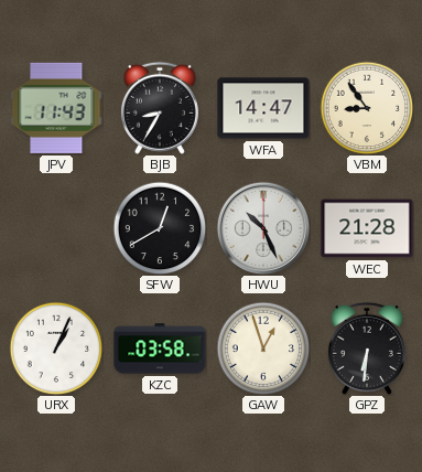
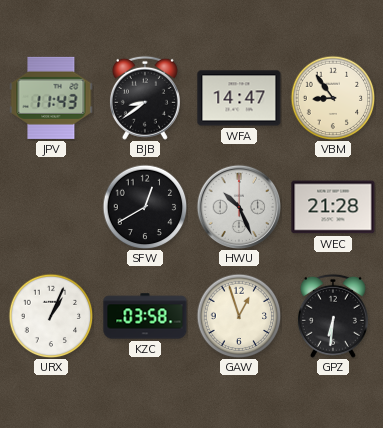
BJB: 8:35 -> 8:39
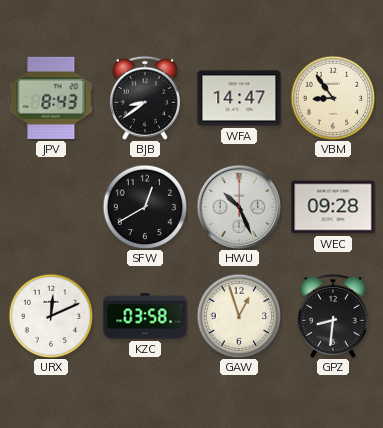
JPV: 11:43 -> 8:43
WEC: 21:28 -> 09:28
URX: 1:04 -> 12:11
GPZ: 6:31 -> 8:31
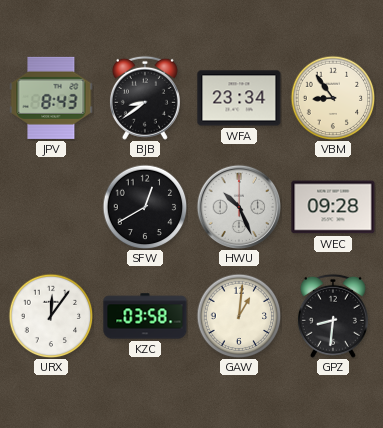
WFA: 14:47 -> 23:34
URX: 12:11 -> 12:06
GAW: 12:57 -> 1:01
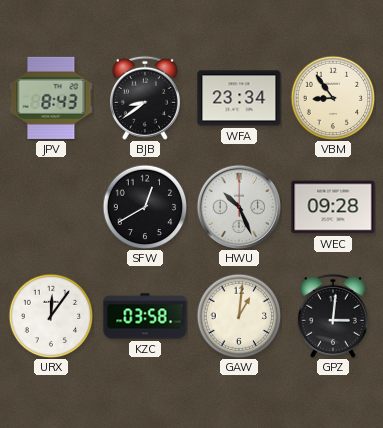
GPZ: 8:31 -> 3:01
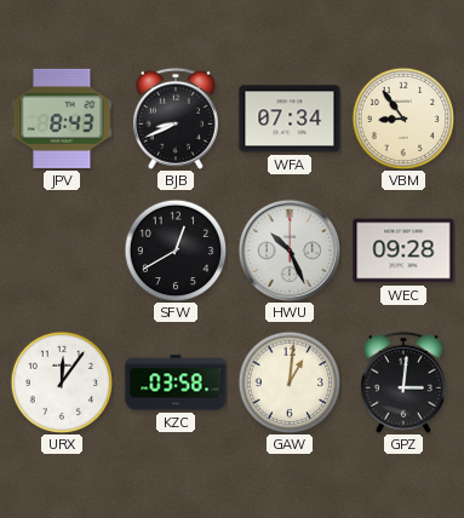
BJB: 8:39 -> 8:41
WFA: 23:34 -> 07:34
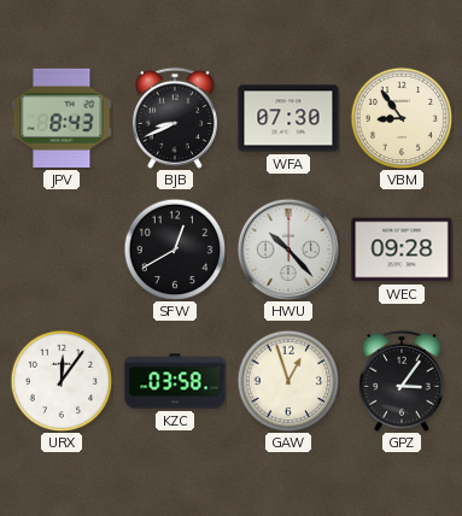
WFA: 07:34 -> 07:30
HWU: 10:26 -> 10:23
GAW: 1:01 -> 12:57
GPZ: 3:01 -> 3:06
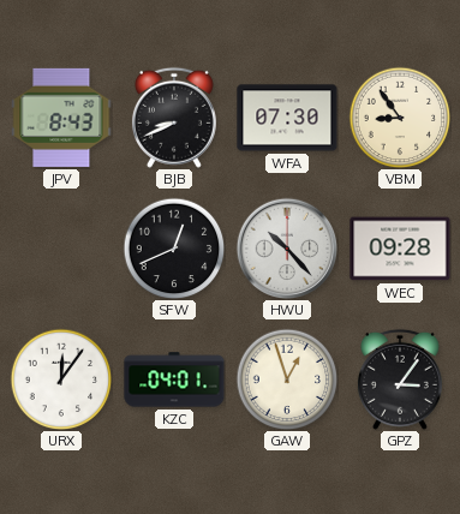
SFW: 12:40 -> 12:41
KZC: 03:58 -> 04:01
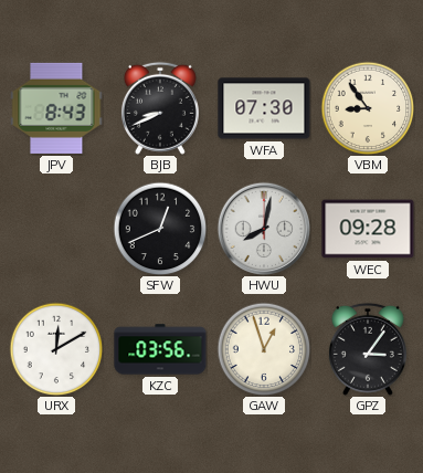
HWU: 10:23 -> 8:02
URX: 12:06 -> 12:10
KZC: 04:01 -> 03:56
